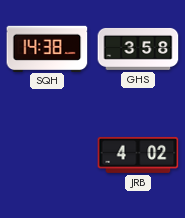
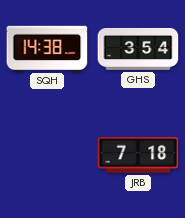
GHS: 3:58 -> 3:54
JRB: 4:02 -> 7:18
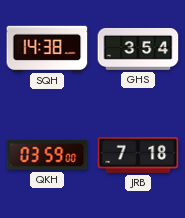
QKH: none -> 03:59
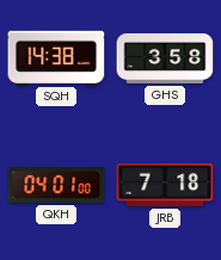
GHS: 3:54 -> 3:58
QKH: 03:59 -> 04:01
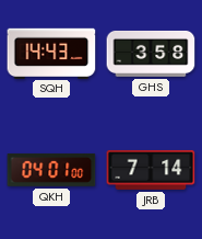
SQH: 14:38 -> 14:43
JRB: 7:18 -> 7:14
